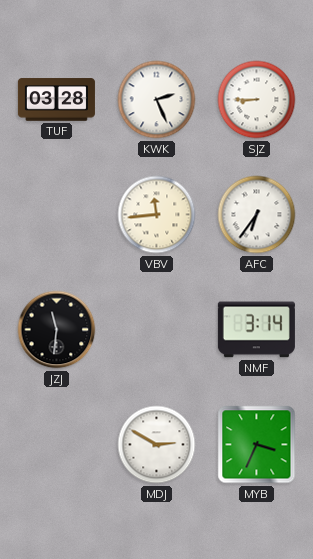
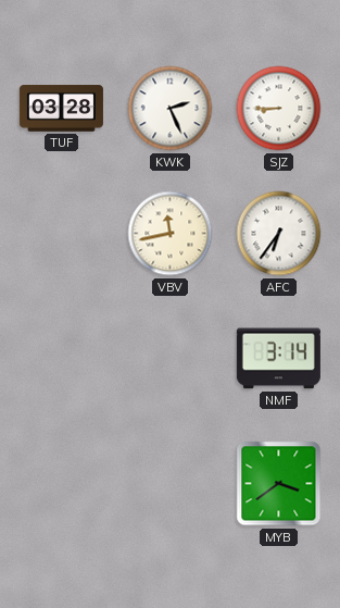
VBV: 11:44 -> 11:43
JZJ: 11:31 -> none
MDJ: 2:50 -> none
MYB: 3:34 -> 3:39
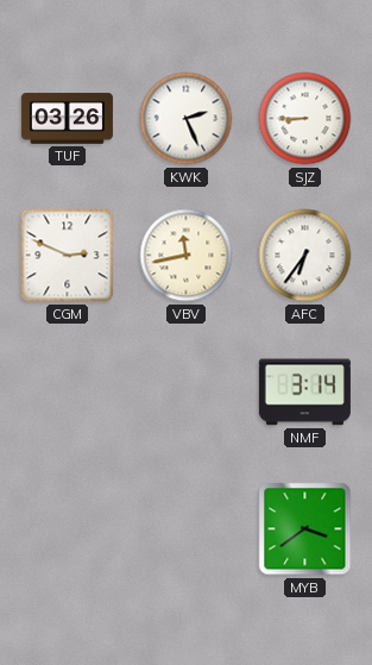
TUF: 03:28 -> 03:26
CGM: none -> 2:49
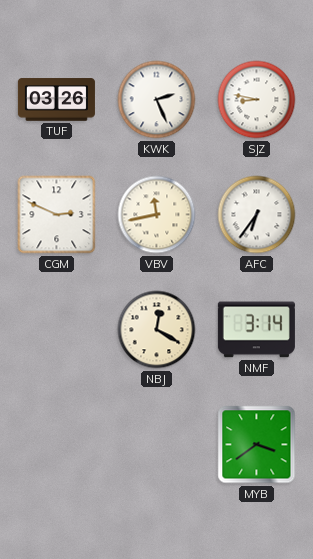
SJZ: 8:45 -> 8:47
NBJ: none -> 12:20
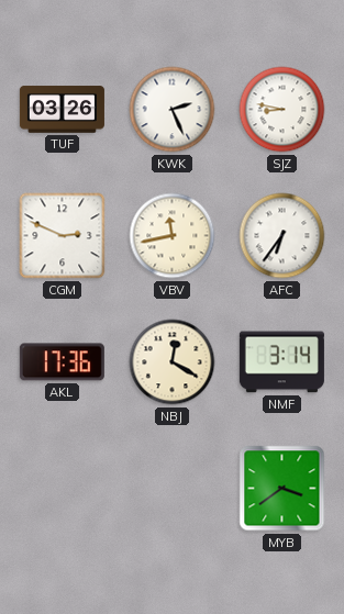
AKL: none -> 17:36
